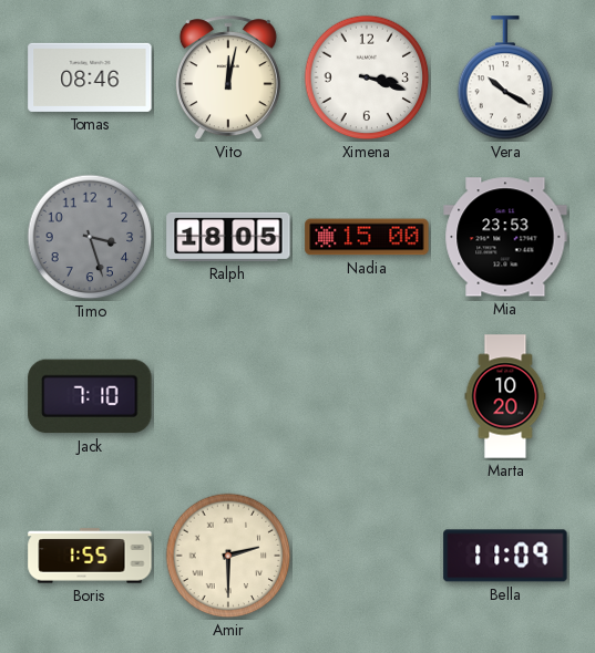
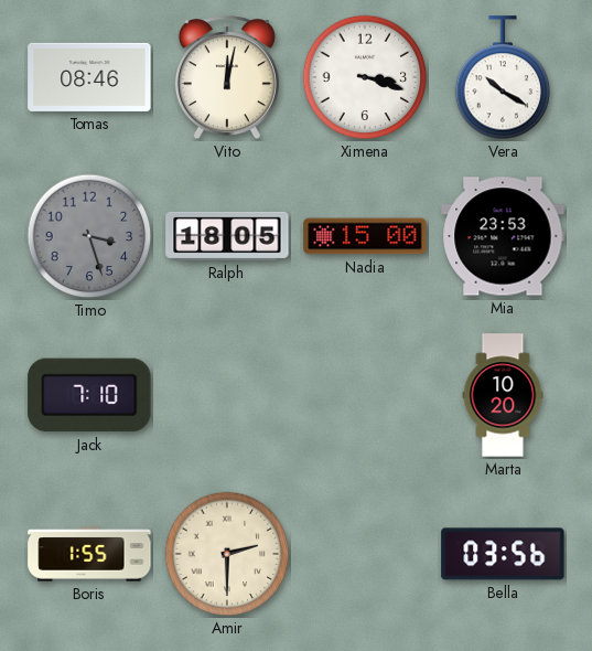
Bella: 11:09 -> 03:56
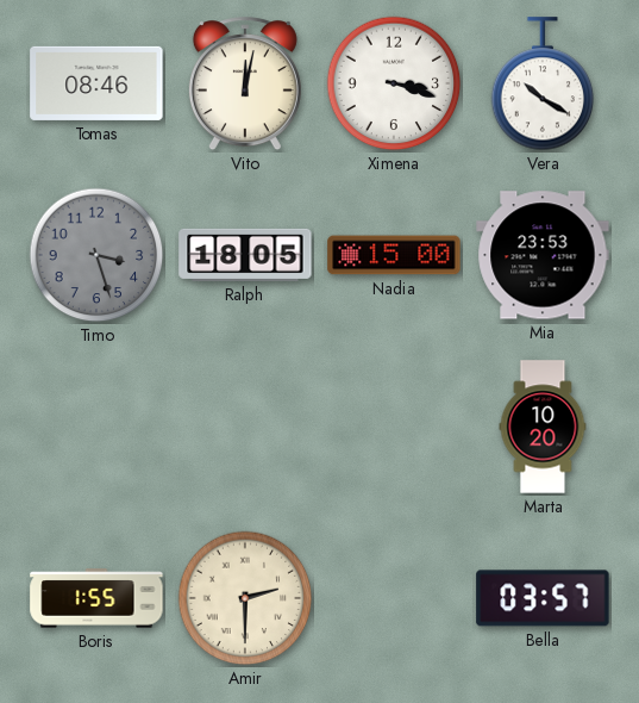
Jack: 7:10 -> none
Bella: 03:56 -> 03:57
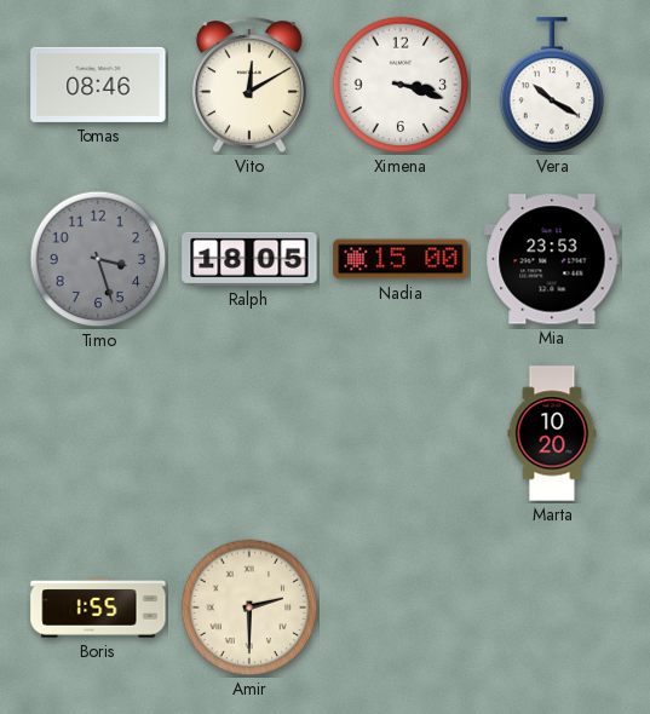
Vito: 12:02 -> 12:10
Bella: 03:57 -> none
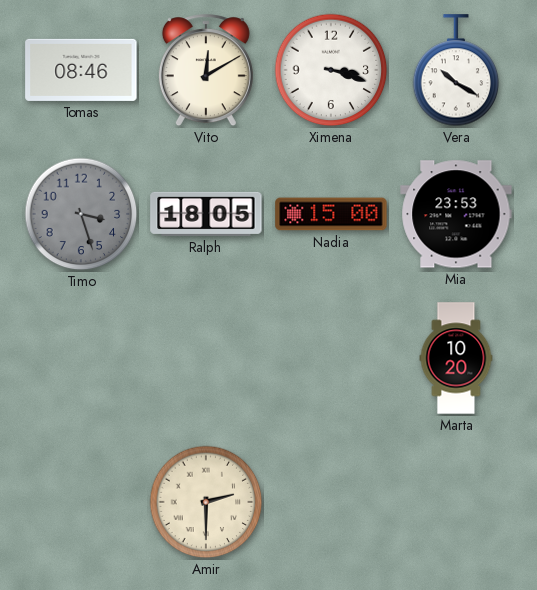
Boris: 1:55 -> none
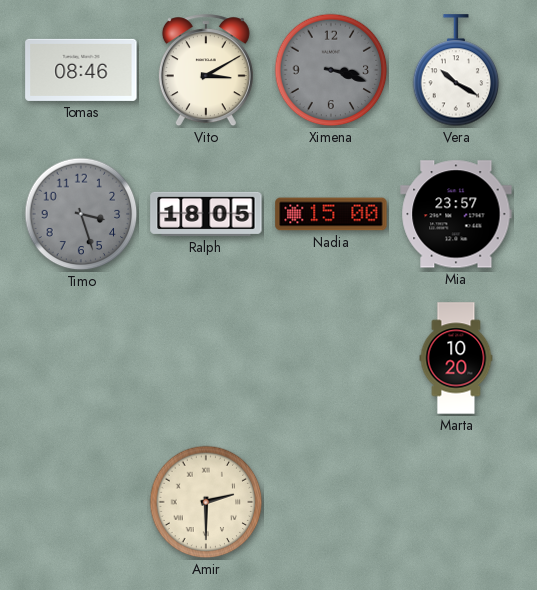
Vito: 12:10 -> 3:10
Ximena dial: white -> grey
Mia: 23:53 -> 23:57
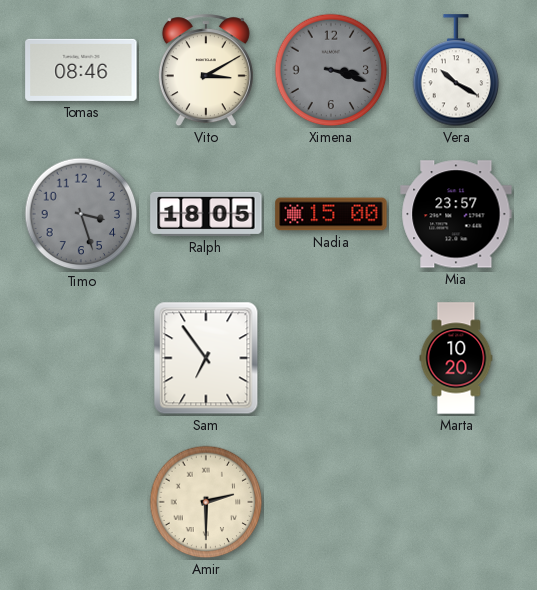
Sam: none -> 6:54
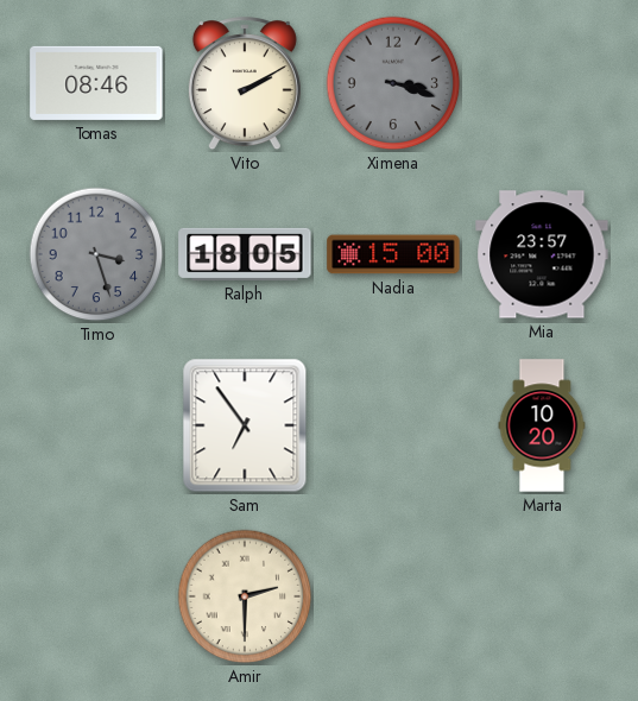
Vito: 3:10 -> 2:10
Vera: 10:20 -> none
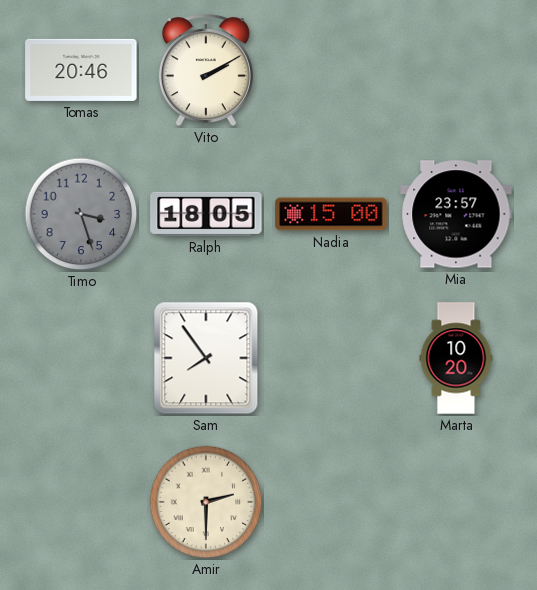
Tomas: 08:46 -> 20:46
Ximena: 3:18 -> none
Sam: 6:54 -> 7:54
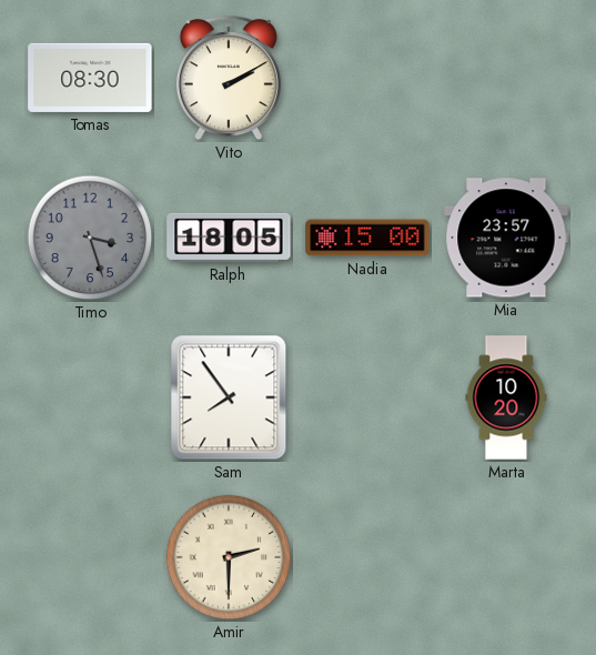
Tomas: 20:46 -> 08:30
